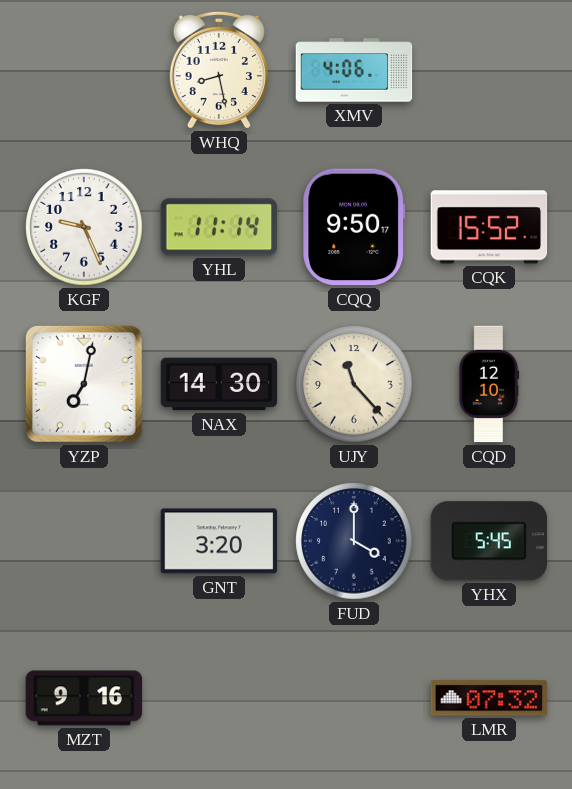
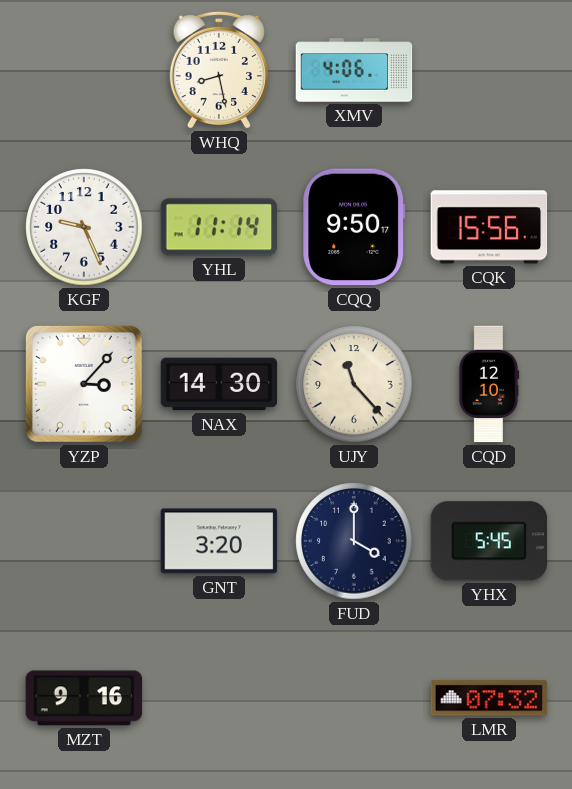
CQK: 15:52 -> 15:56
YZP: 7:02 -> 3:07
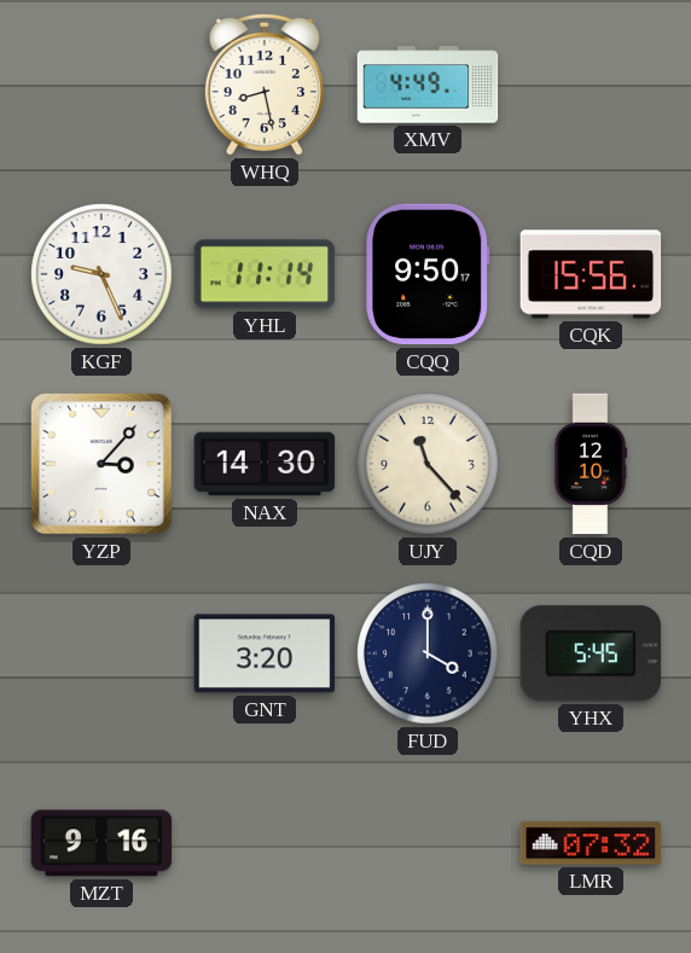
XMV: 4:06 -> 4:49
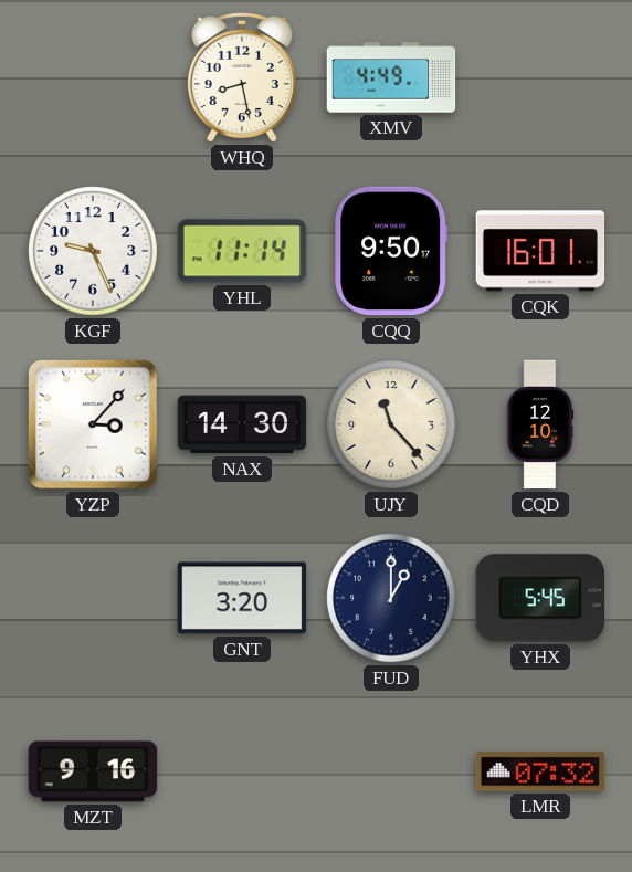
CQK: 15:56 -> 16:01
FUD: 4:00 -> 1:00
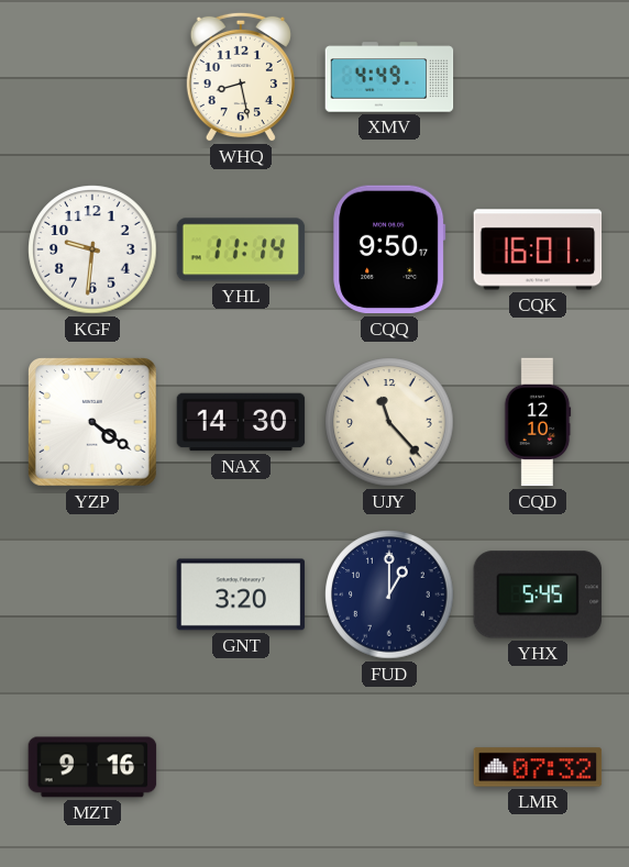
KGF: 9:26 -> 9:31
YZP: 3:07 -> 4:21
